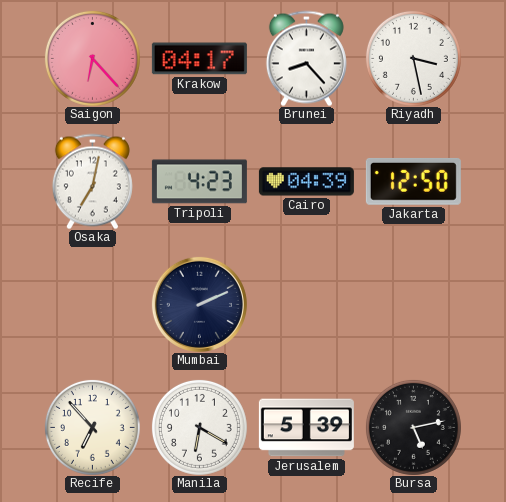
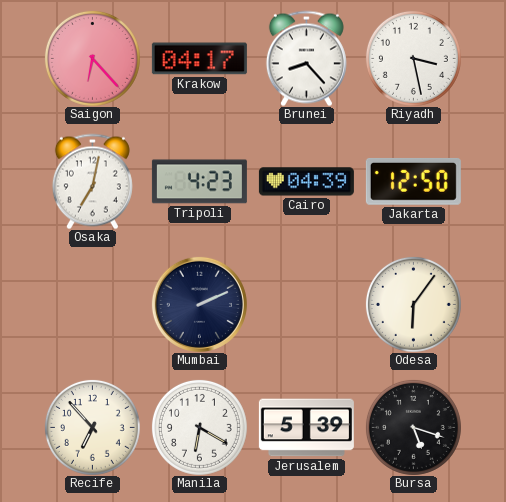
Odesa: none -> 6:06
Bursa: 5:13 -> 5:18
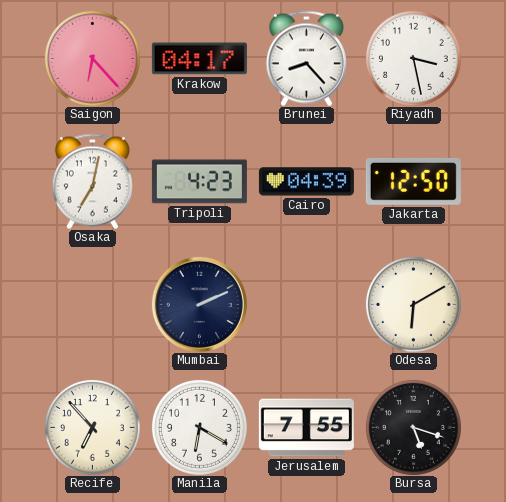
Odesa: 6:06 -> 6:10
Jerusalem: 5:39 -> 7:55
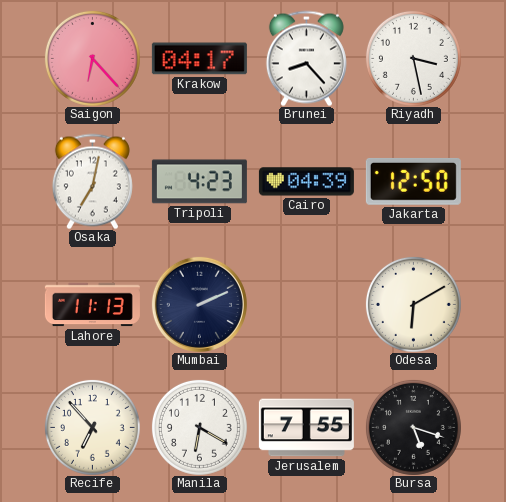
Lahore: none -> 11:13
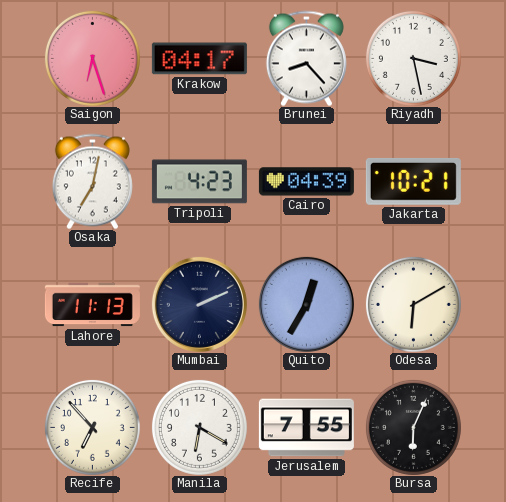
Saigon: 6:23 -> 6:27
Jakarta: 12:50 -> 10:21
Quito: none -> 12:35
Bursa: 5:18 -> 6:04
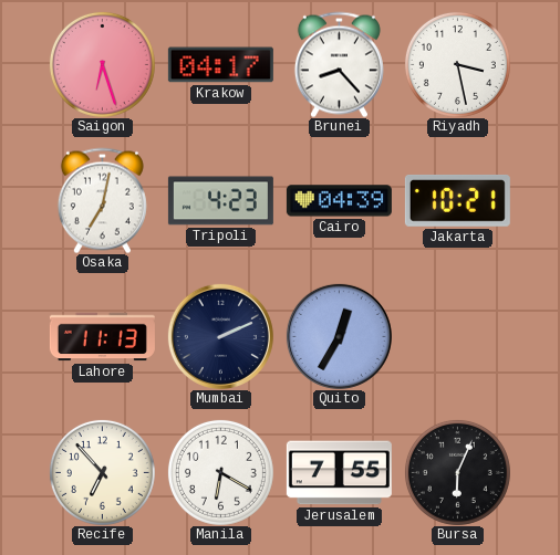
Odesa: 6:10 -> none
